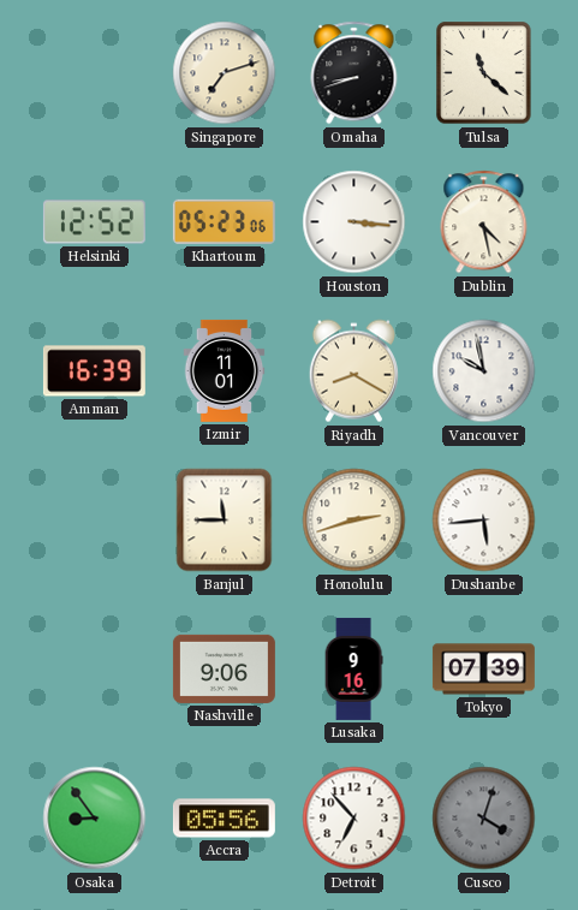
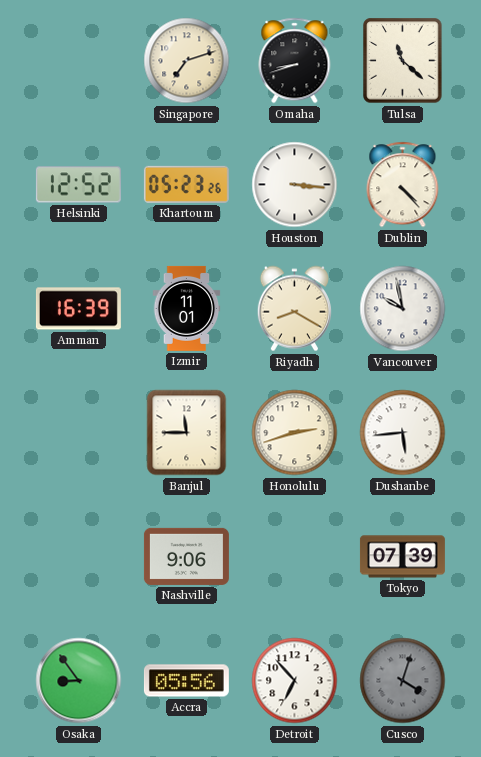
Khartoum: 05:23:06 -> 05:23:26
Dublin: 4:28 -> 4:23
Lusaka: 9:16 -> none
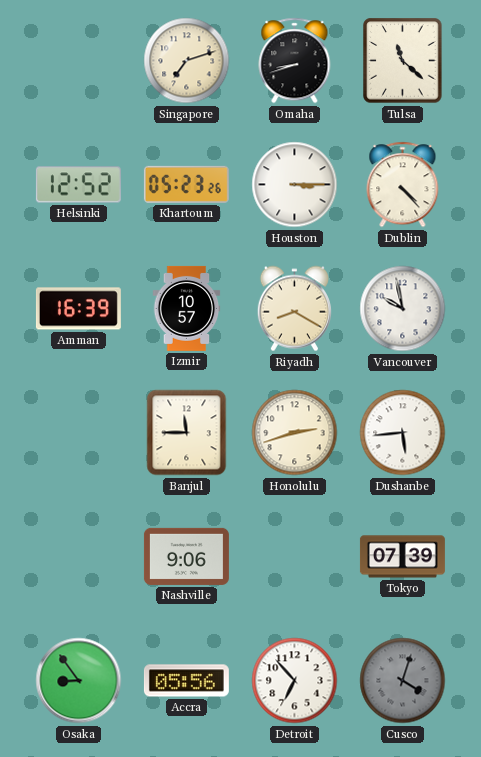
Houston: 3:16 -> 3:15
Izmir: 11:01 -> 10:57
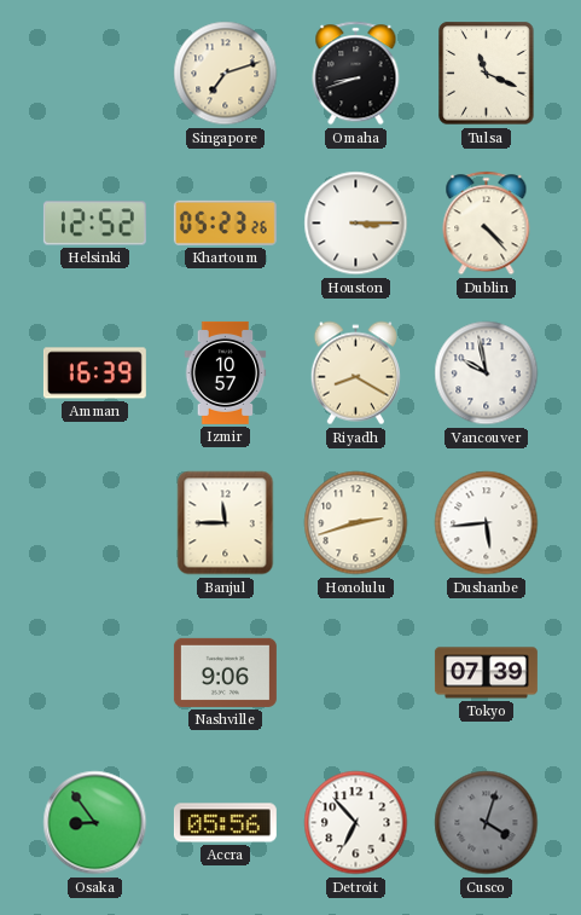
Tulsa: 11:22 -> 11:19
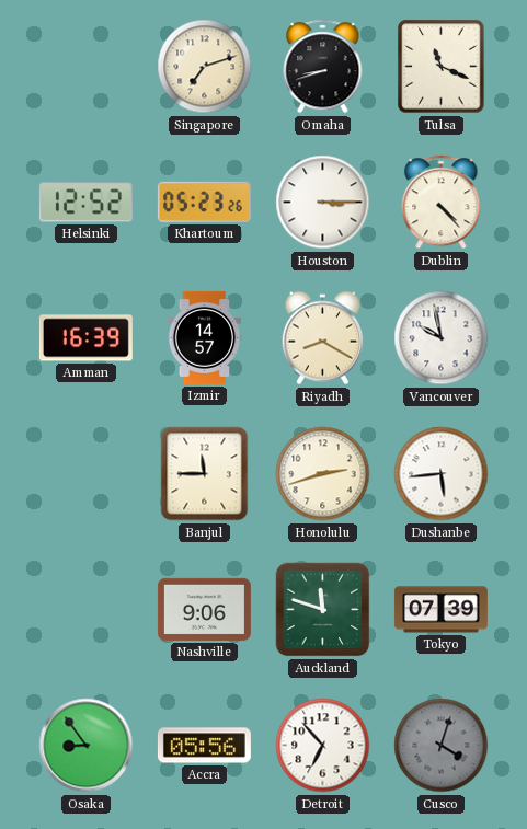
Izmir: 10:57 -> 14:57
Auckland: none -> 11:48
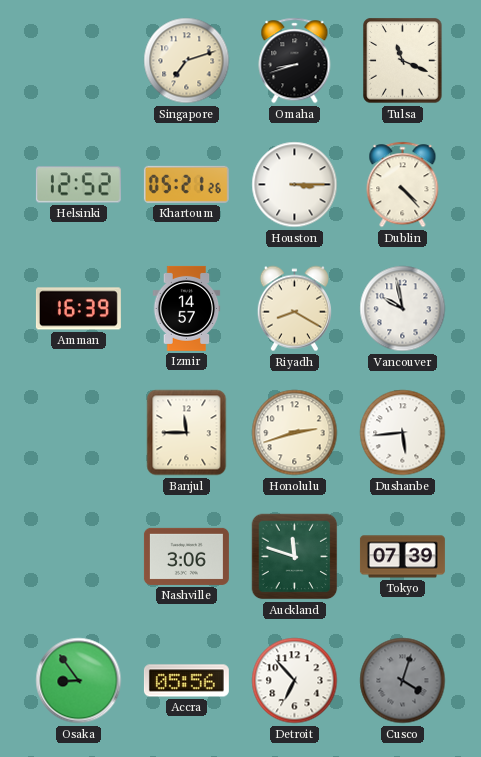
Khartoum: 05:23 -> 05:21
Nashville: 9:06 -> 3:06
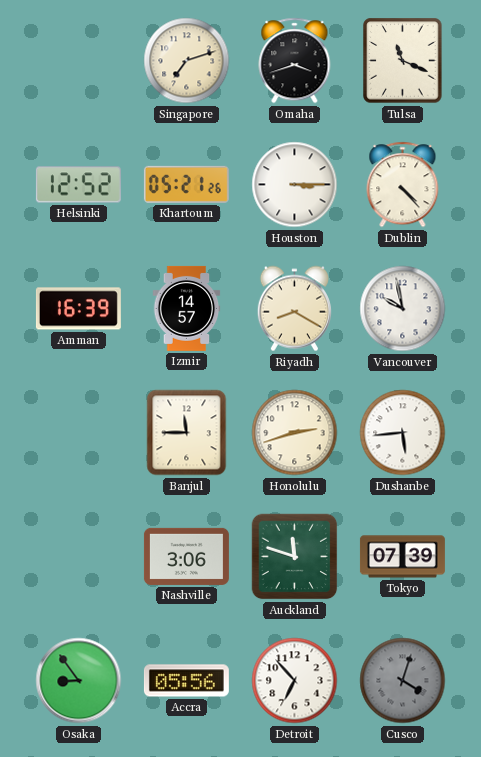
Omaha: 8:42 -> 3:42
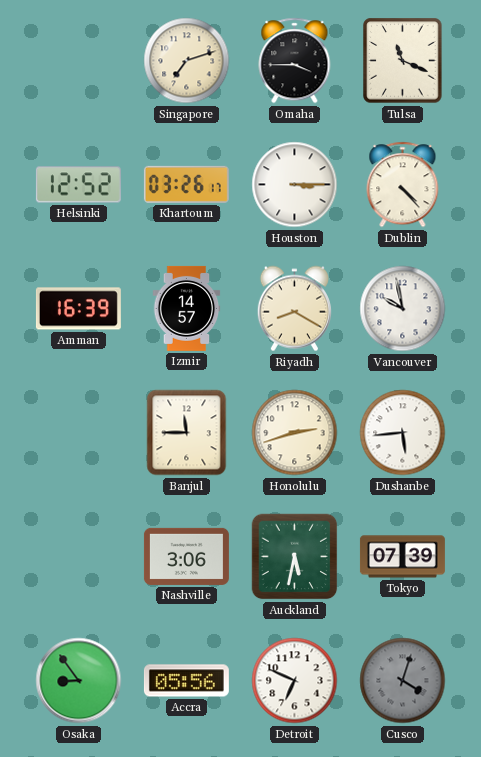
Omaha: 3:42 -> 3:45
Khartoum: 05:21 -> 03:26
Auckland: 11:48 -> 5:32
Detroit: 6:53 -> 6:49
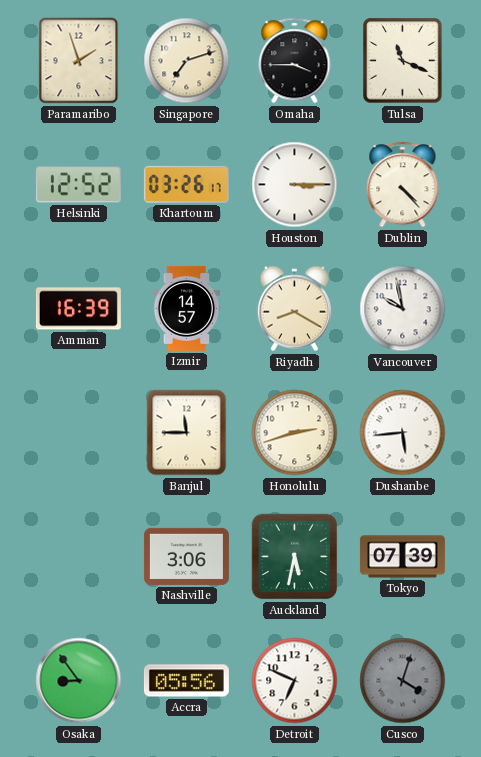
Paramaribo: none -> 1:57
